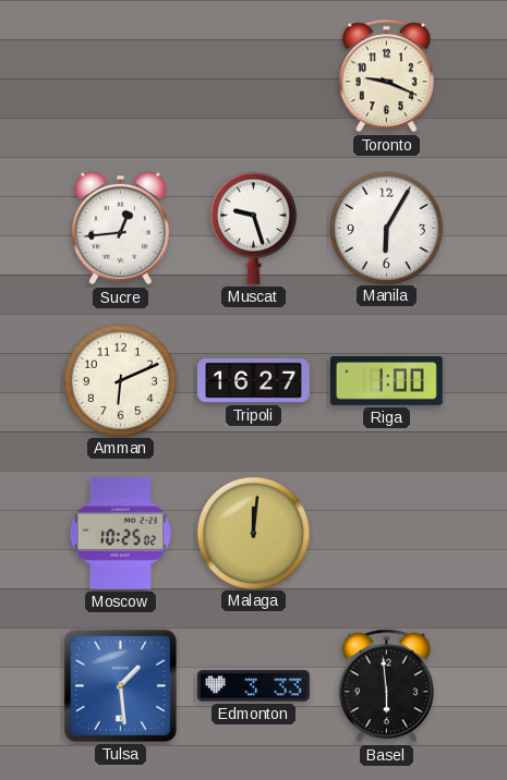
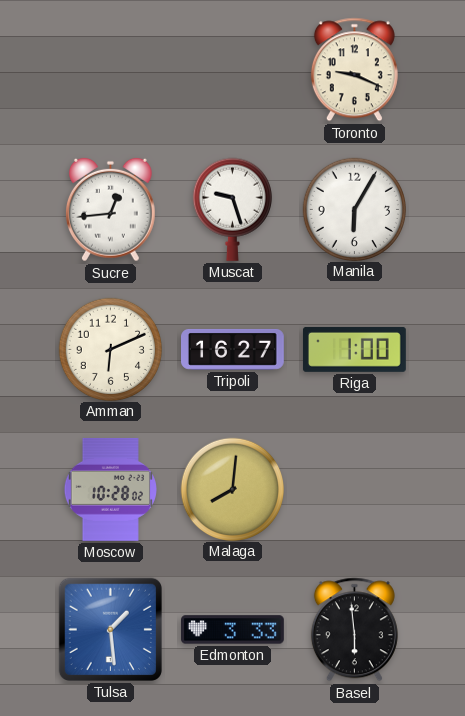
Moscow: 10:25 -> 10:28
Malaga: 12:01 -> 8:01
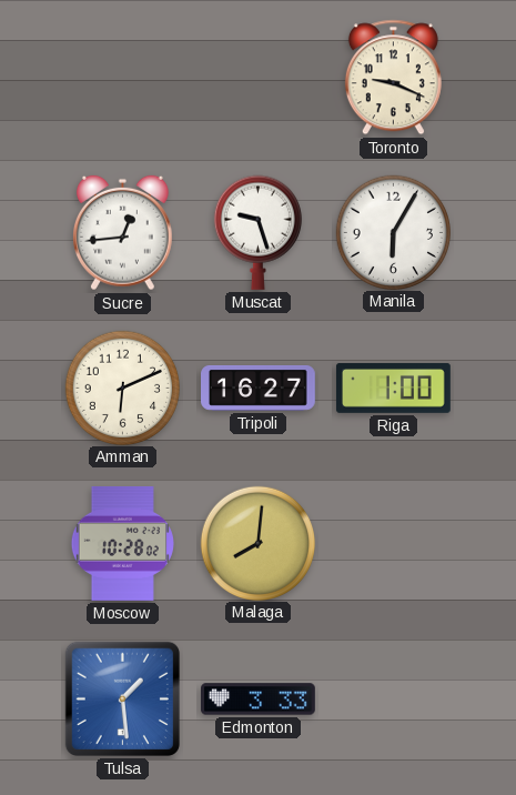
Basel: 5:59 -> none
